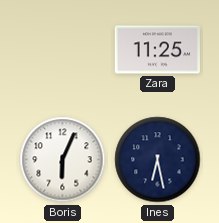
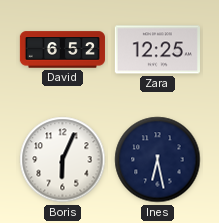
David: none -> 6:52
Zara: 11:25 -> 12:25
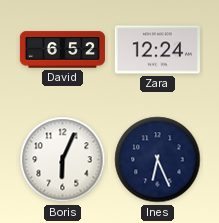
Zara: 12:25 -> 12:24
Ines: 6:28 -> 6:26
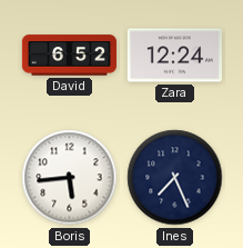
Boris: 6:04 -> 5:44
Ines: 6:26 -> 7:26
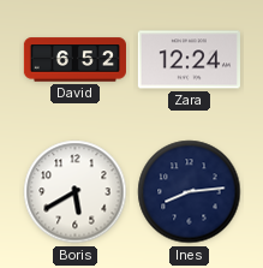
Boris: 5:44 -> 5:40
Ines: 7:26 -> 8:14
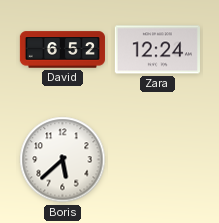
Boris: 5:40 -> 5:38
Ines: 8:14 -> none
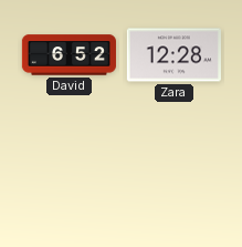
Zara: 12:24 -> 12:28
Boris: 5:38 -> none
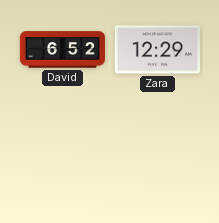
Zara: 12:28 -> 12:29
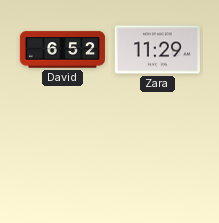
Zara: 12:29 -> 11:29
